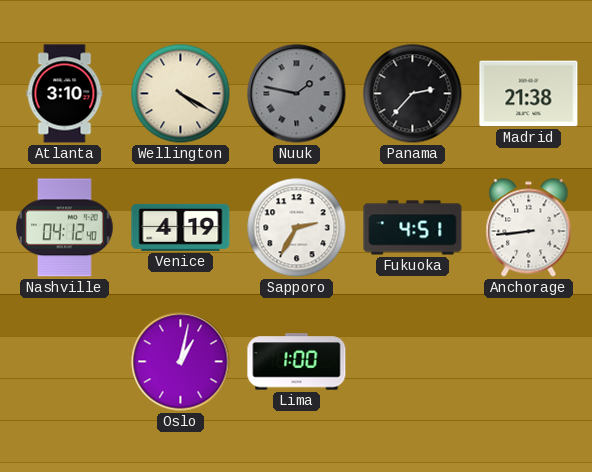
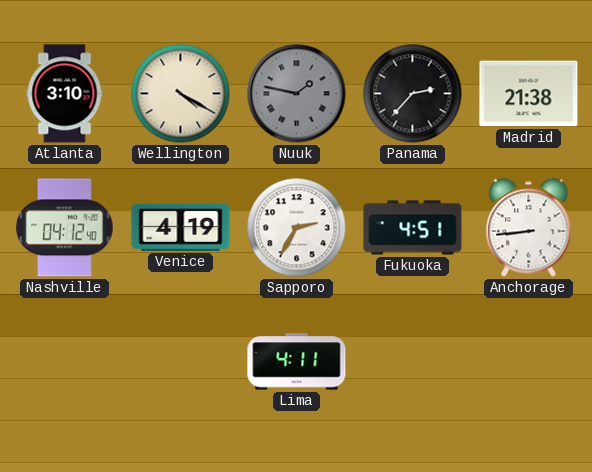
Oslo: 1:02 -> none
Lima: 1:00 -> 4:11
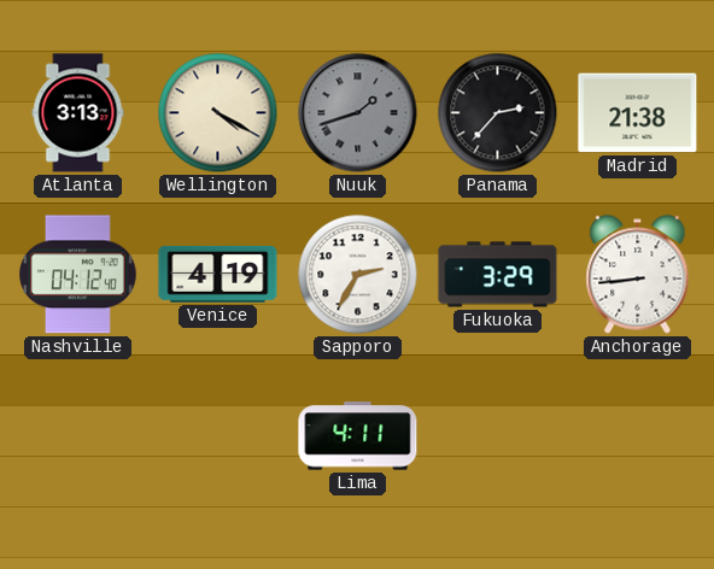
Atlanta: 3:10 -> 3:13
Nuuk: 1:47 -> 1:42
Fukuoka: 4:51 -> 3:29
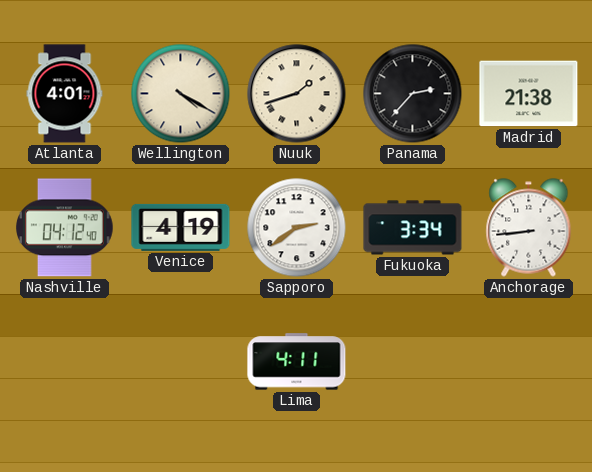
Atlanta: 3:13 -> 4:01
Nuuk dial: grey -> cream
Sapporo: 2:35 -> 2:39
Fukuoka: 3:29 -> 3:34
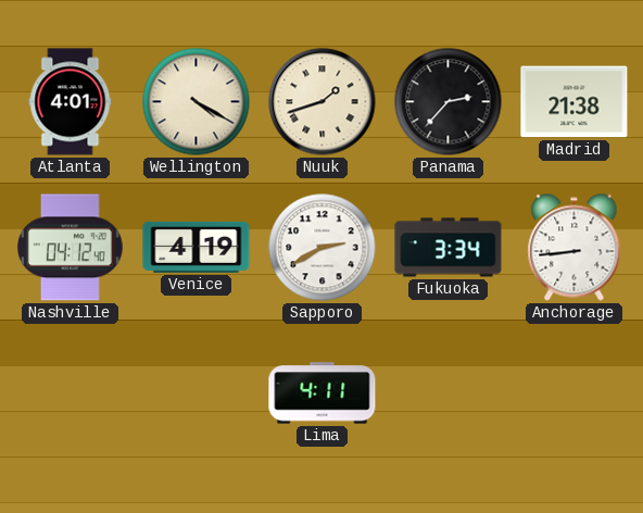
Sapporo: 2:39 -> 2:40
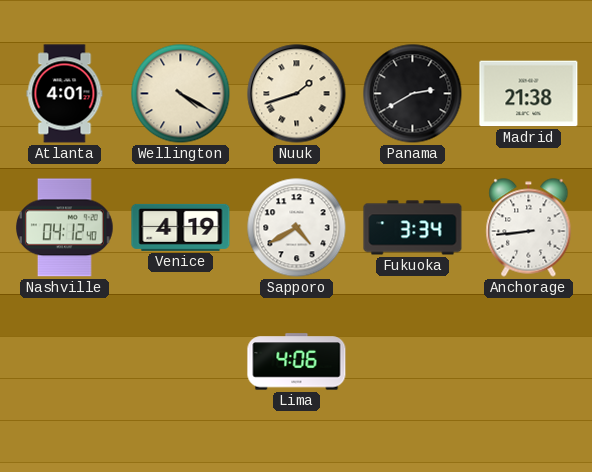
Panama: 2:37 -> 2:40
Sapporo: 2:40 -> 4:40
Lima: 4:11 -> 4:06
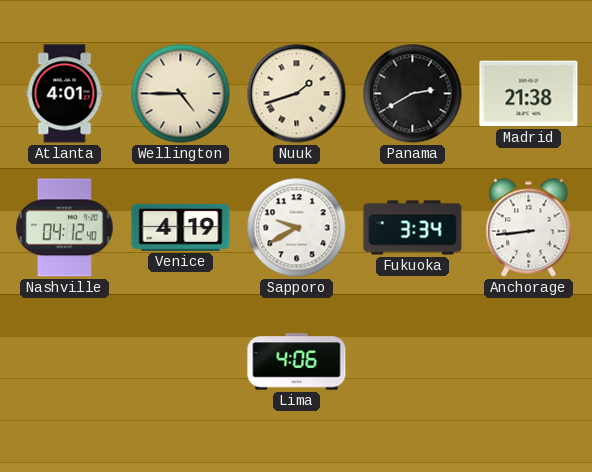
Wellington: 4:20 -> 4:45
Sapporo: 4:40 -> 9:40
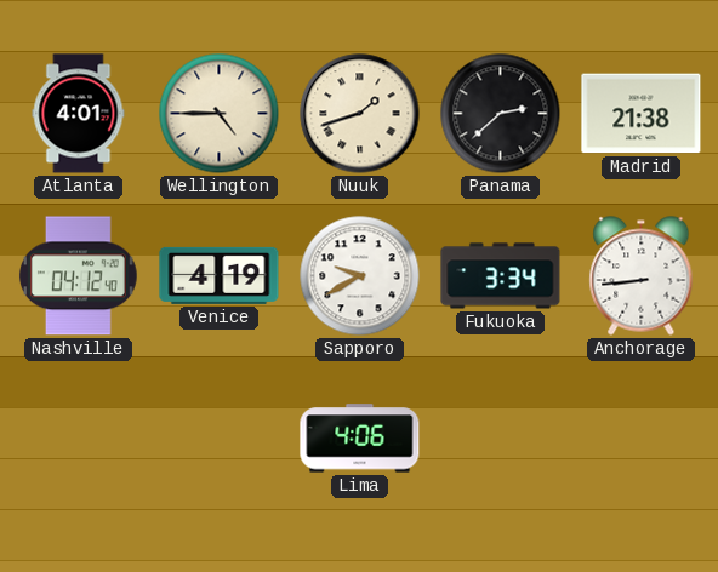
Panama: 2:40 -> 2:38
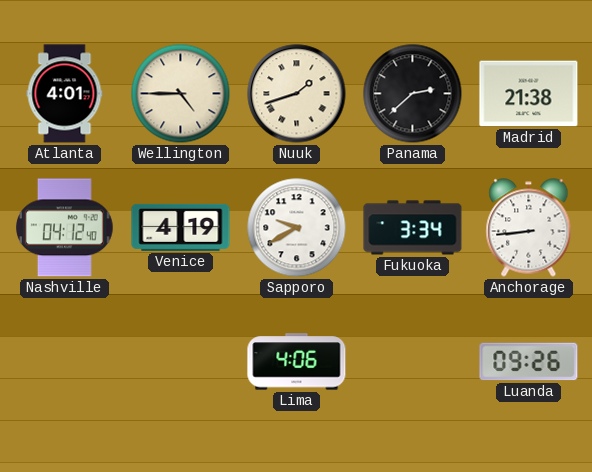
Luanda: none -> 09:26
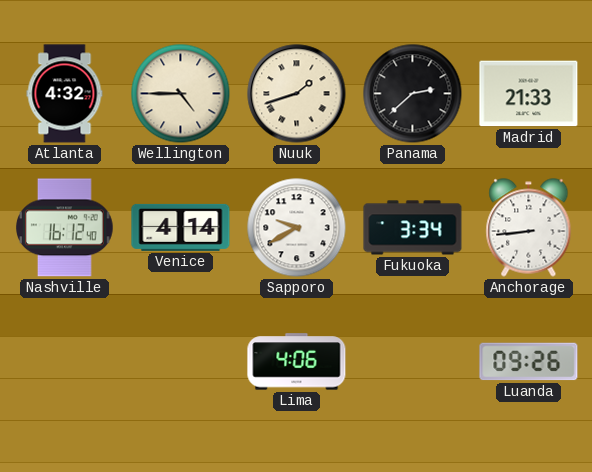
Atlanta: 4:01 -> 4:32
Madrid: 21:38 -> 21:33
Nashville: 04:12 -> 16:12
Venice: 4:19 -> 4:14
